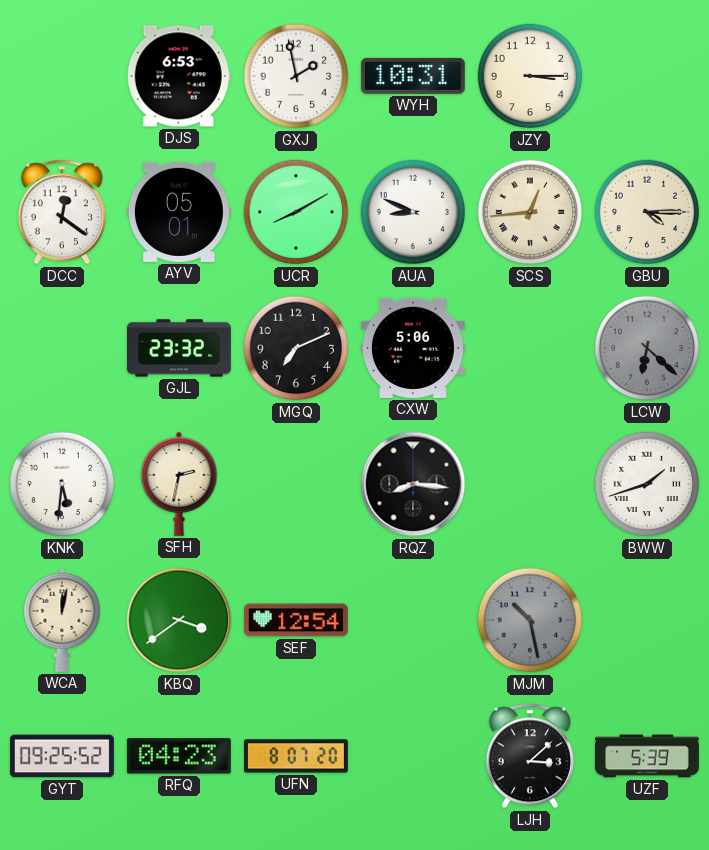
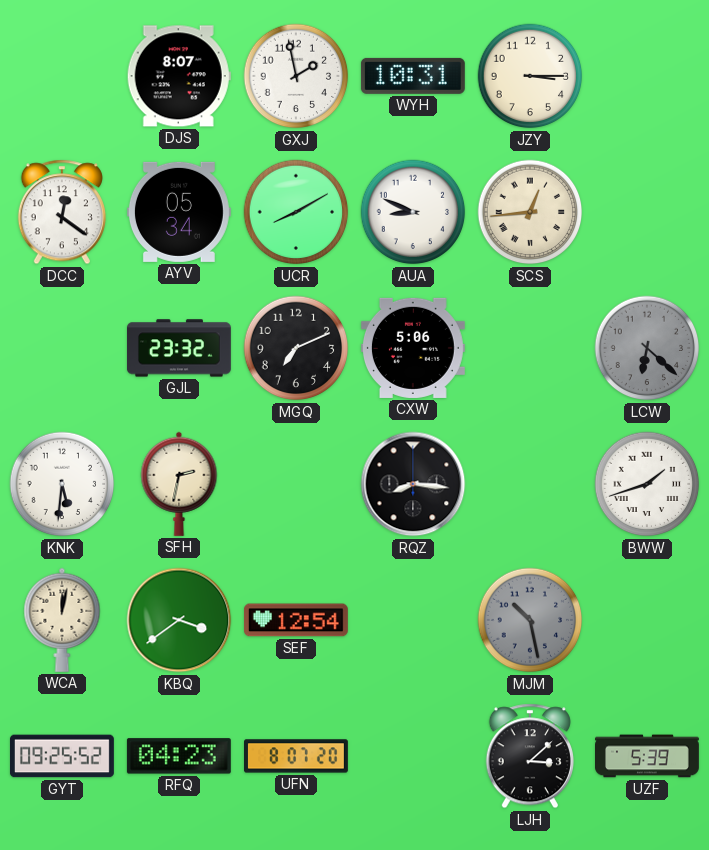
DJS: 6:53 -> 8:07
AYV: 05:01 -> 05:34
GBU: 4:15 -> none
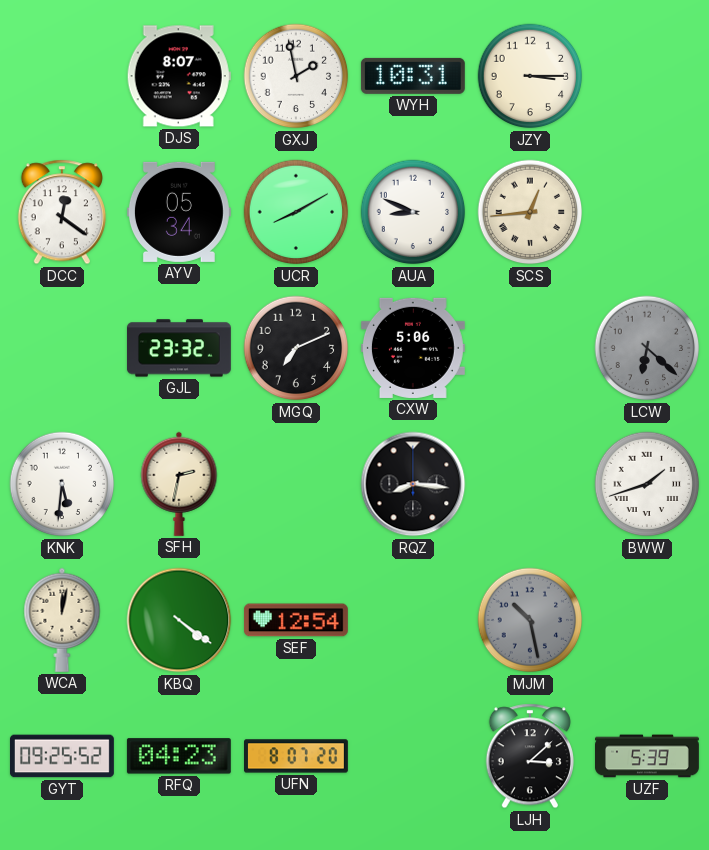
KBQ: 3:39 -> 4:21
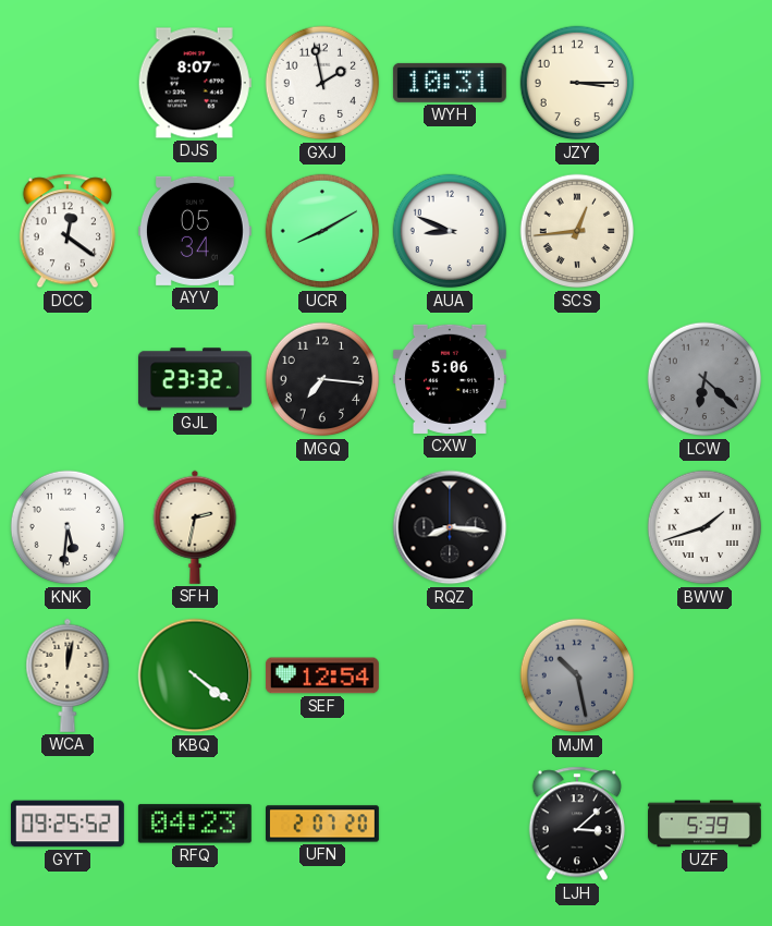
MGQ: 7:11 -> 7:16
UFN: 8:07 -> 2:07
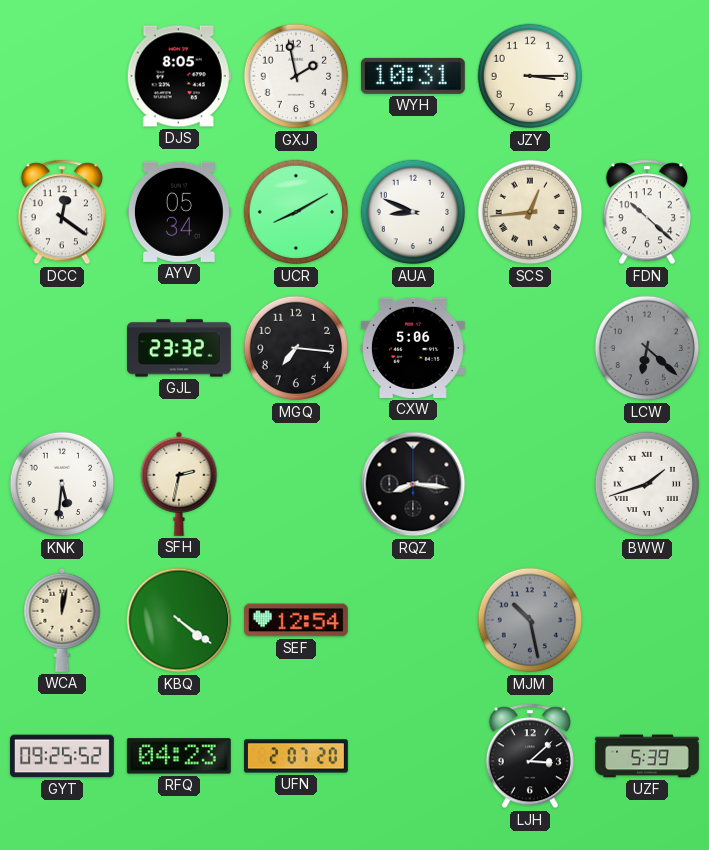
DJS: 8:07 -> 8:05
FDN: none -> 10:22
